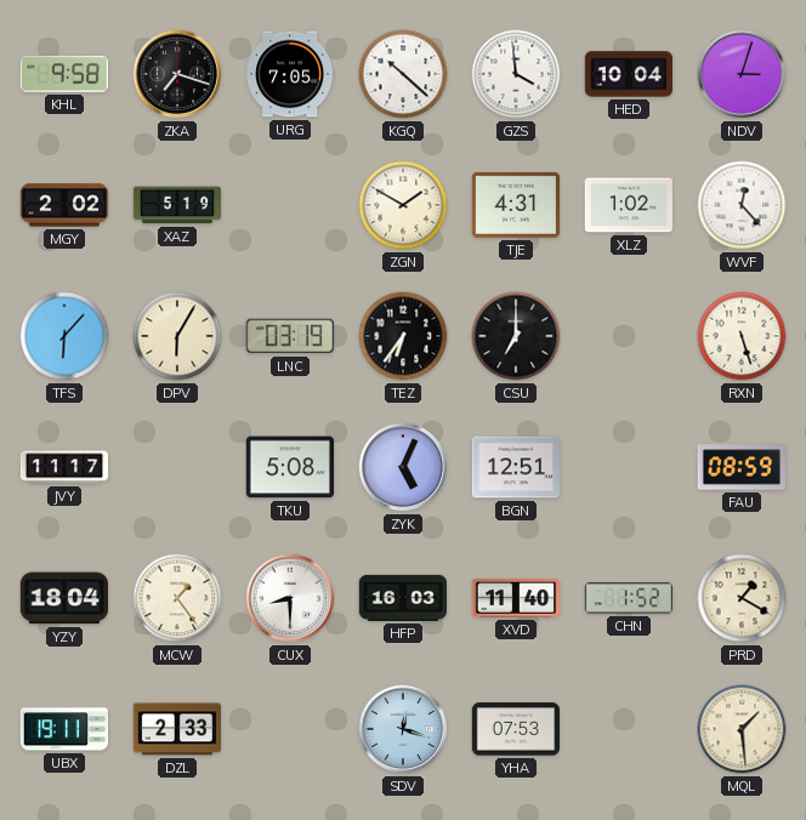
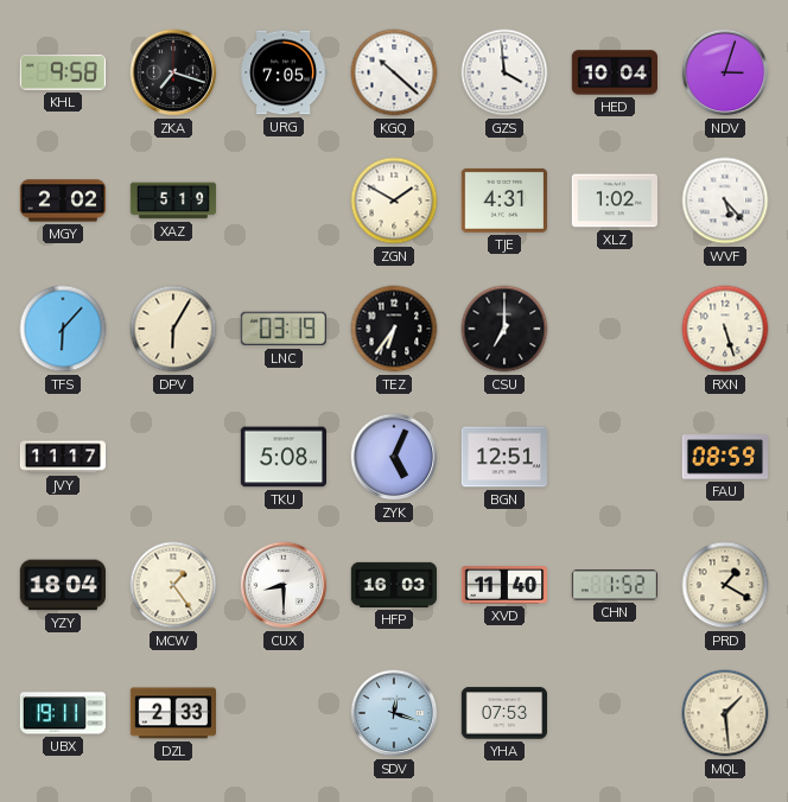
WVF: 12:23 -> 5:23
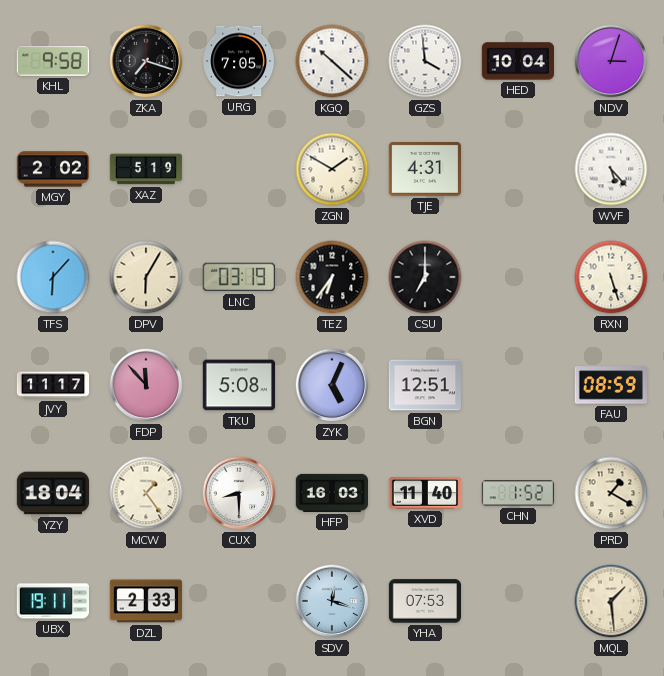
XLZ: 1:02 -> none
FDP: none -> 11:53
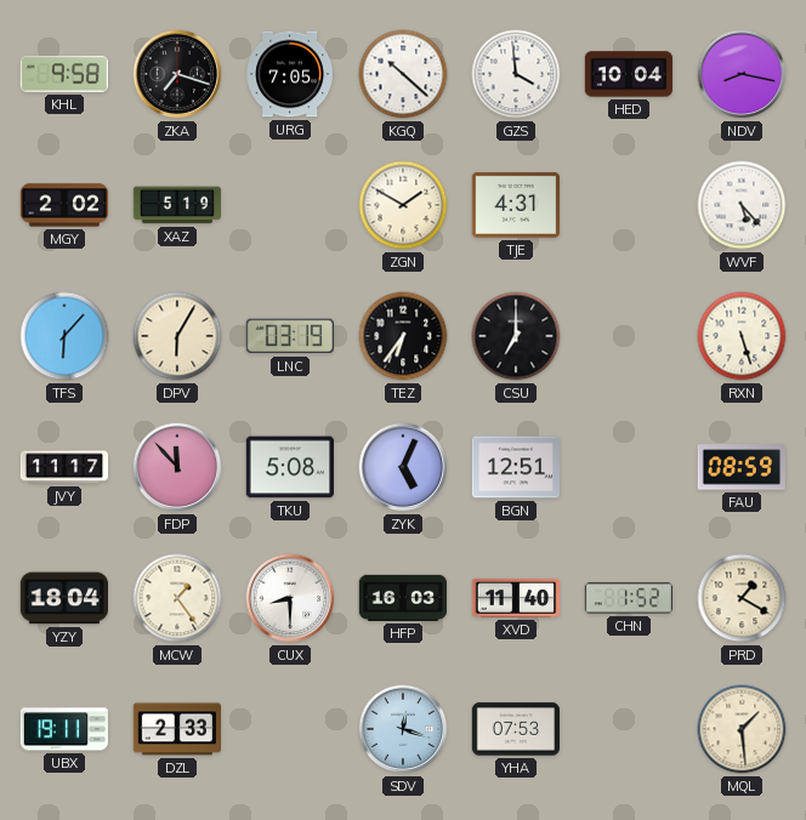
NDV: 3:03 -> 8:17
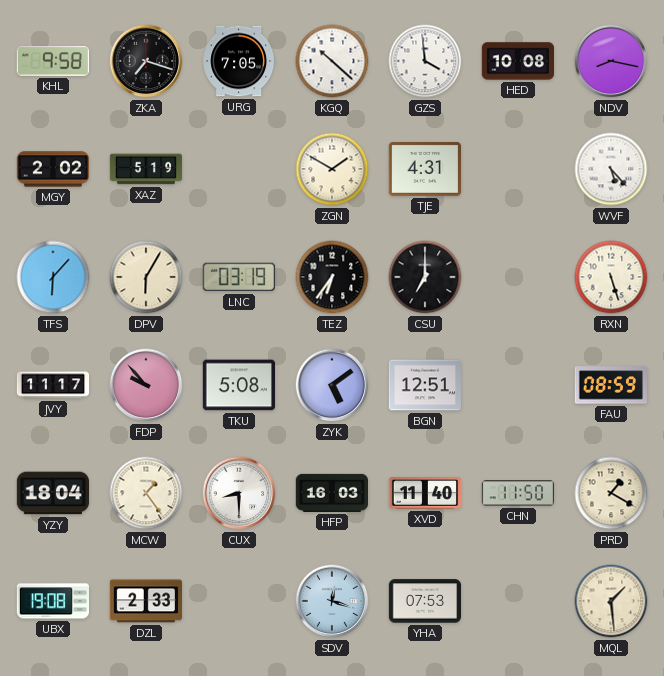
HED: 10:04 -> 10:08
FDP: 11:53 -> 9:53
ZYK: 5:04 -> 5:09
CHN: 1:52 -> 11:50
UBX: 19:11 -> 19:08
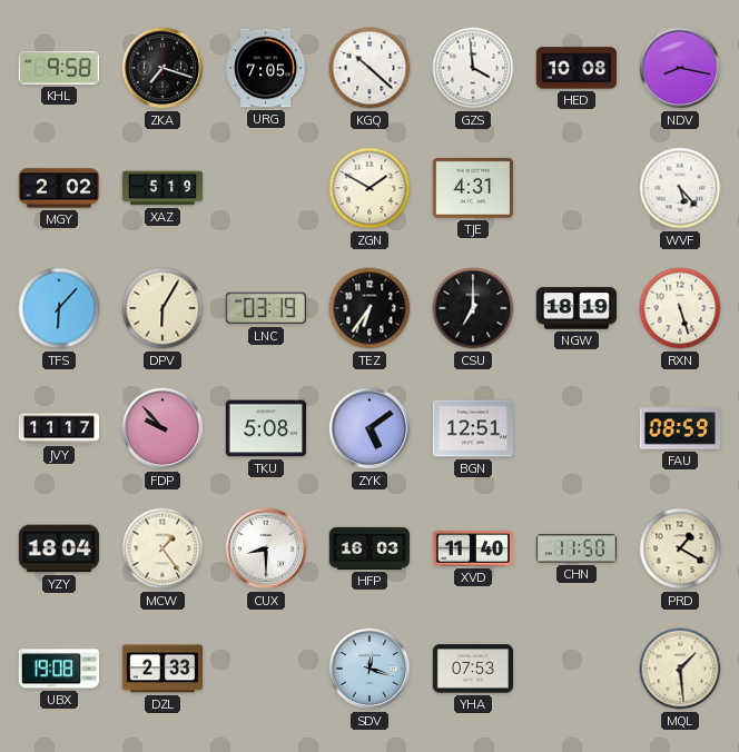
NGW: none -> 18:19
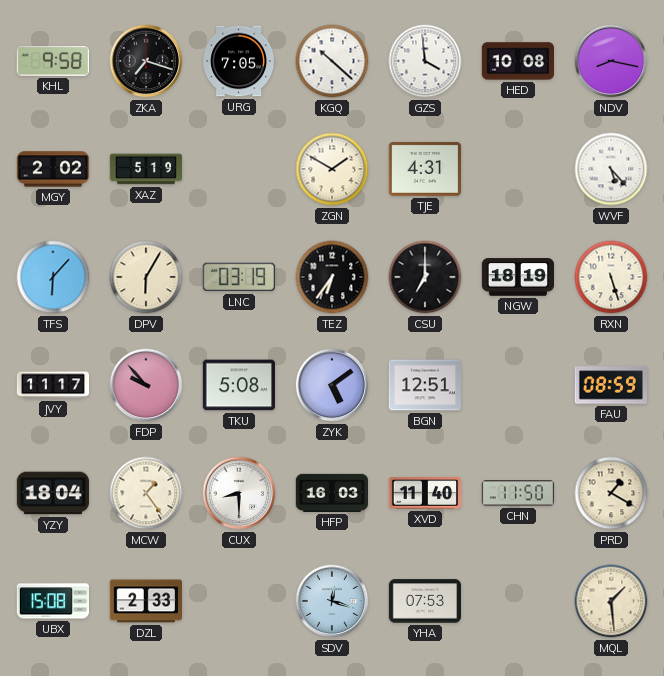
UBX: 19:08 -> 15:08
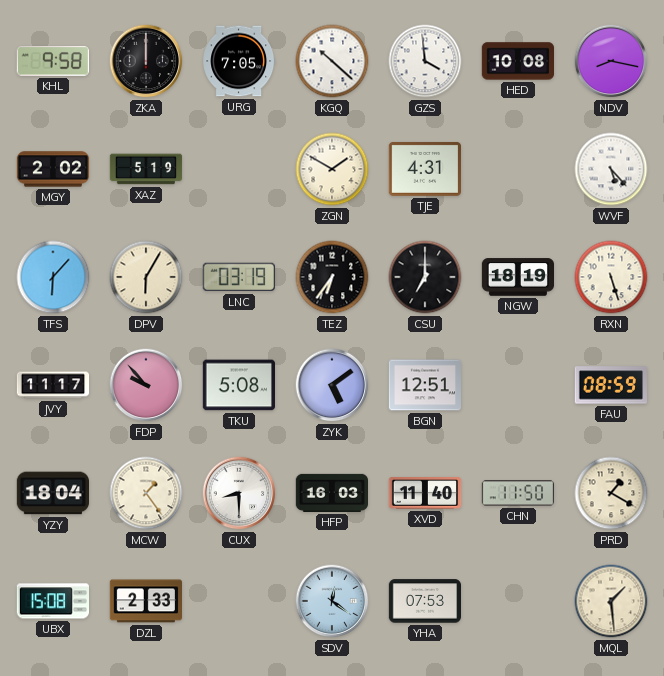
ZKA: 7:18 -> 12:00
SDV: 12:18 -> 12:21
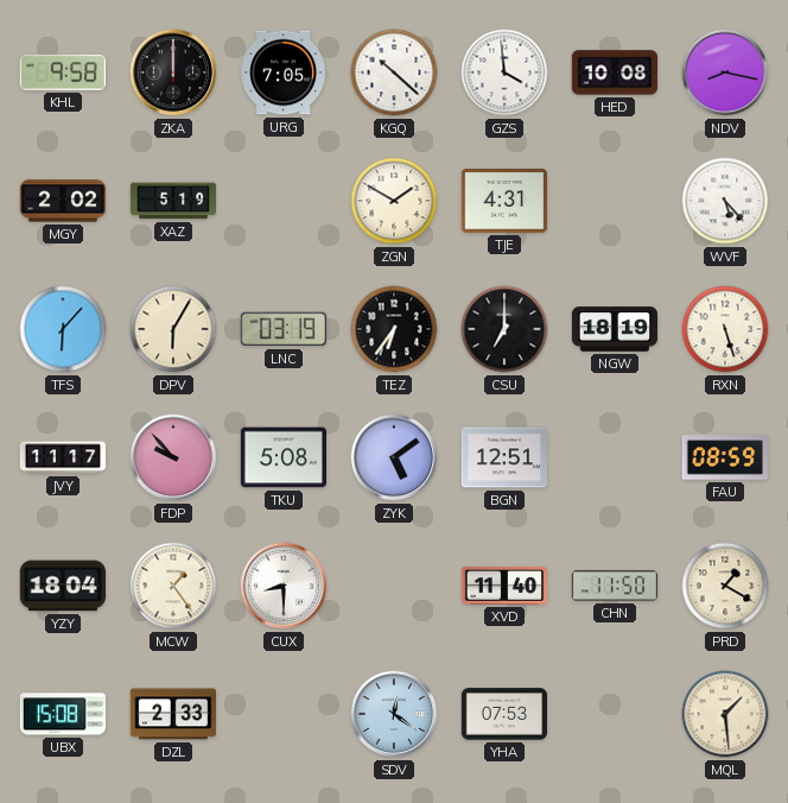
HFP: 16:03 -> none
